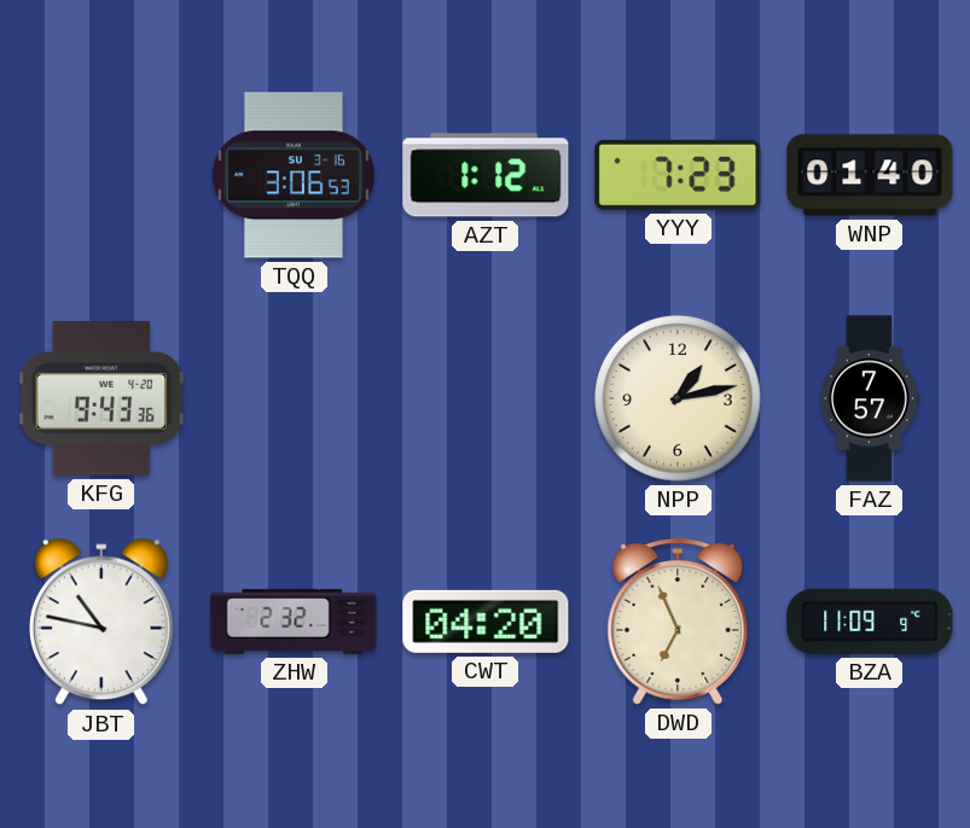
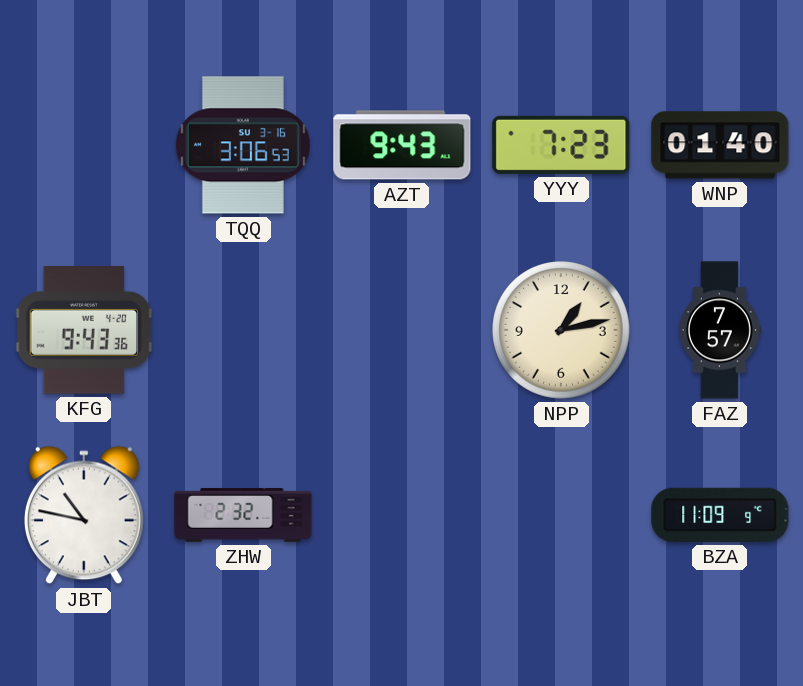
AZT: 1:12 -> 9:43
CWT: 04:20 -> none
DWD: 6:56 -> none
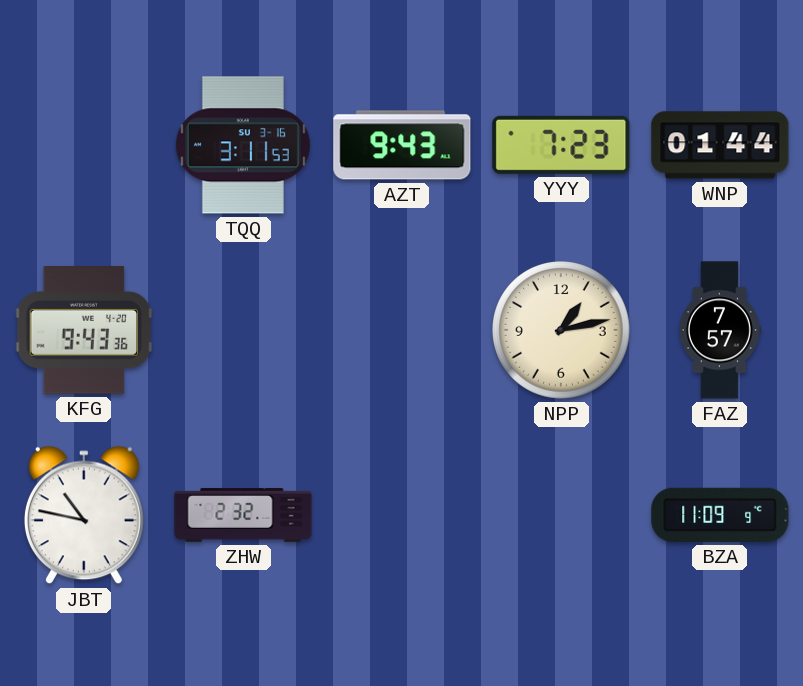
TQQ: 3:06 -> 3:11
WNP: 01:40 -> 01:44
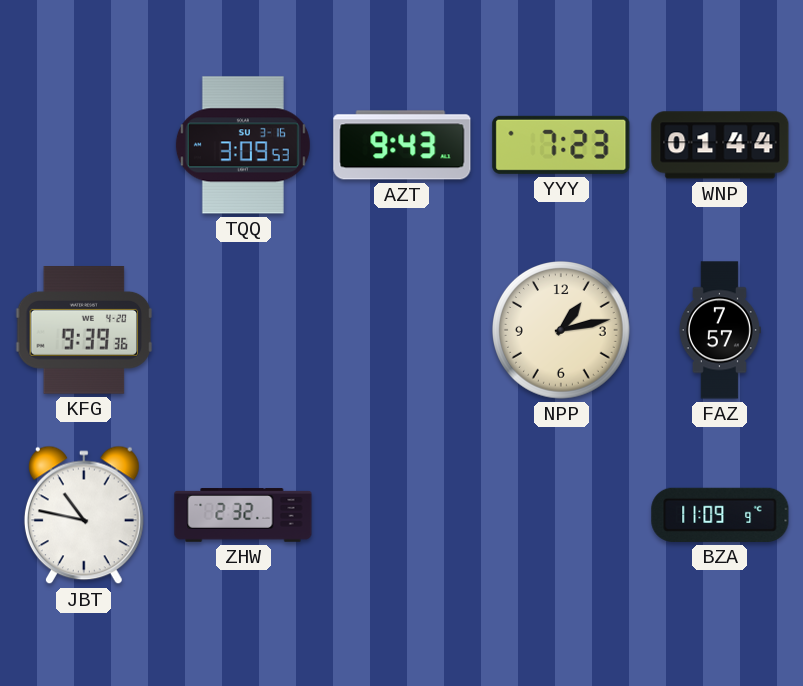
TQQ: 3:11 -> 3:09
KFG: 9:43 -> 9:39
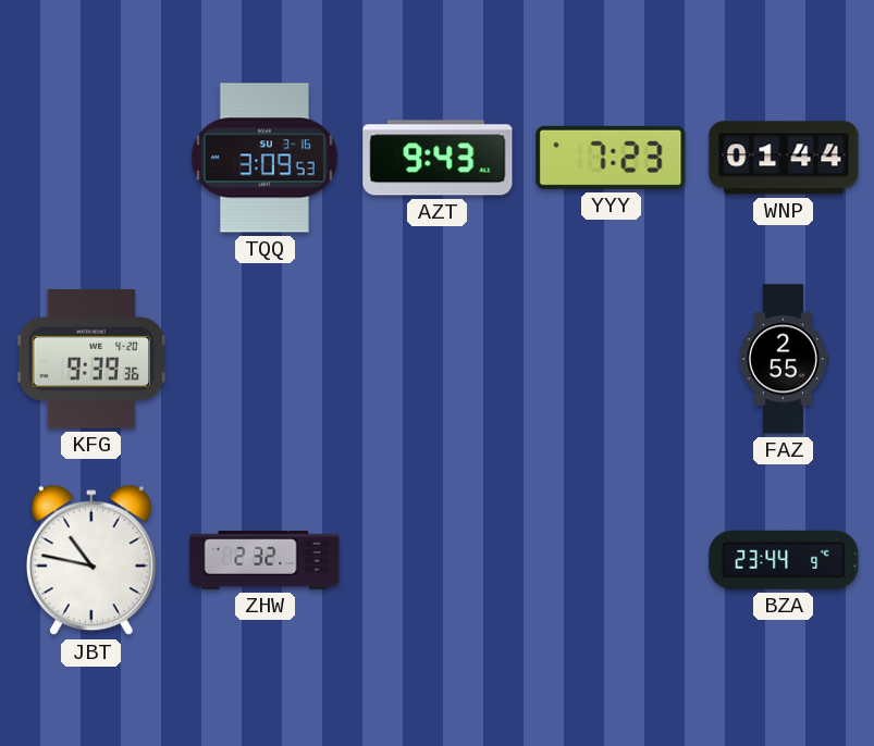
NPP: 1:13 -> none
FAZ: 7:57 -> 2:55
BZA: 11:09 -> 23:44
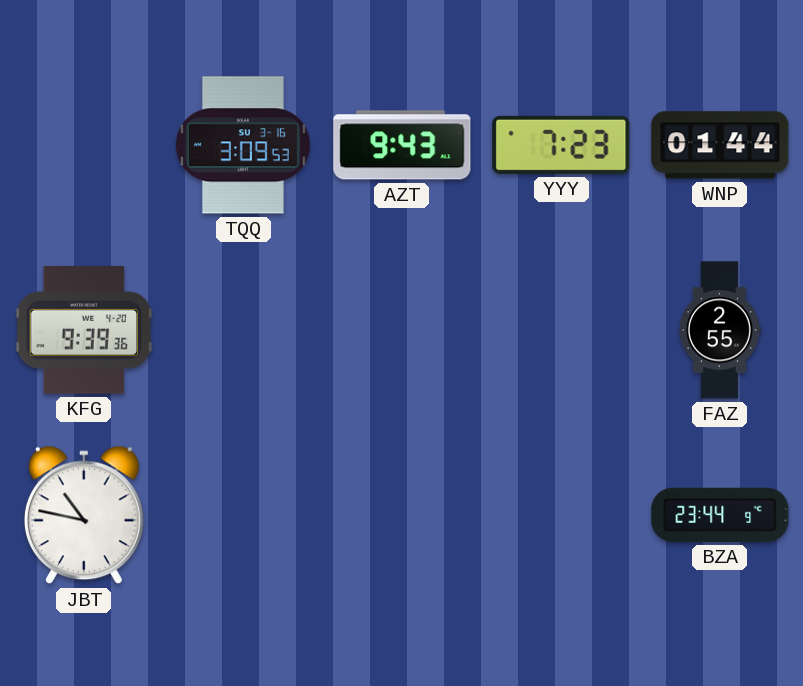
ZHW: 2:32 -> none
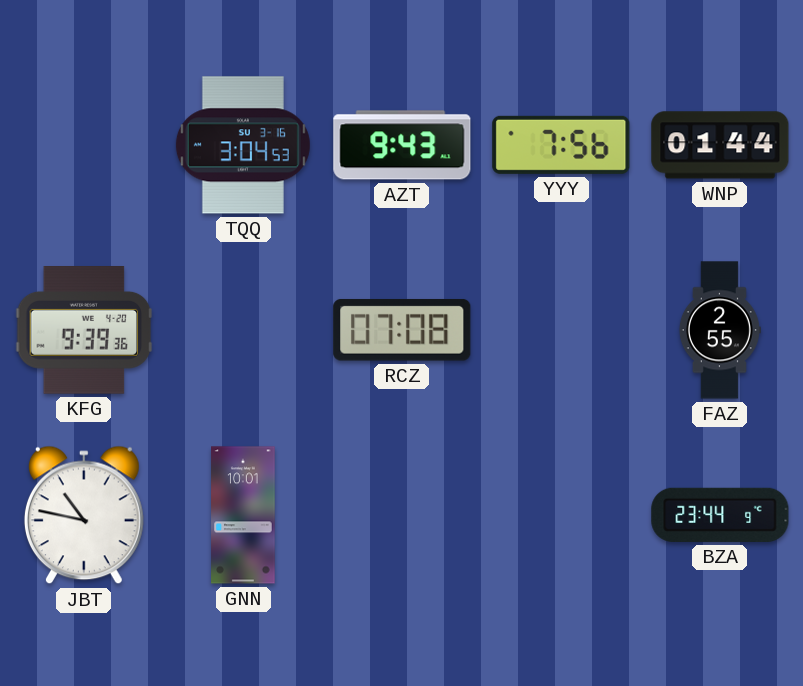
TQQ: 3:09 -> 3:04
YYY: 7:23 -> 7:56
RCZ: none -> 07:08
GNN: none -> 10:01
